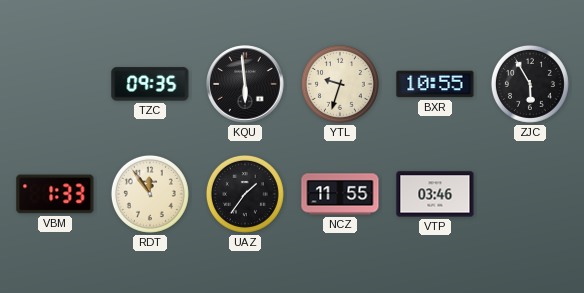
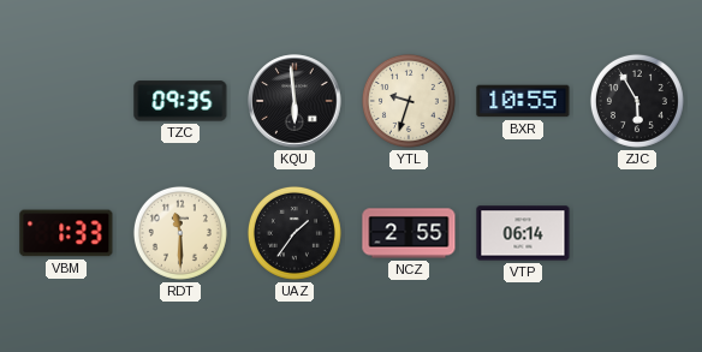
RDT: 11:54 -> 11:30
NCZ: 11:55 -> 2:55
VTP: 03:46 -> 06:14
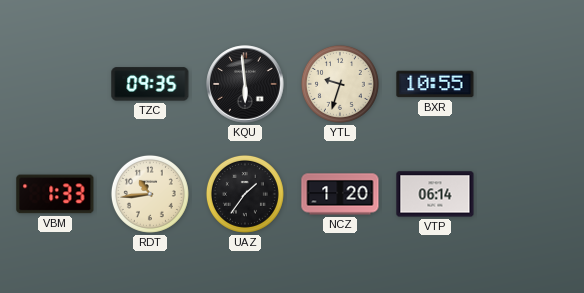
ZJC: 5:55 -> none
RDT: 11:30 -> 10:44
NCZ: 2:55 -> 1:20
